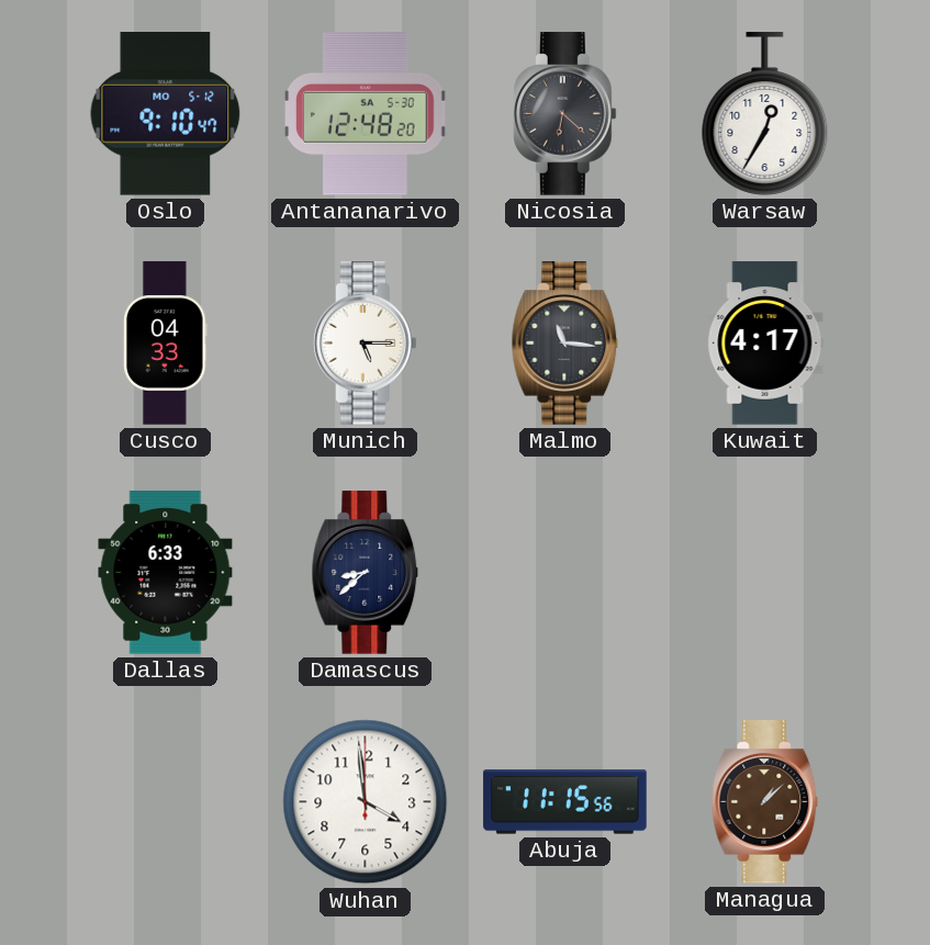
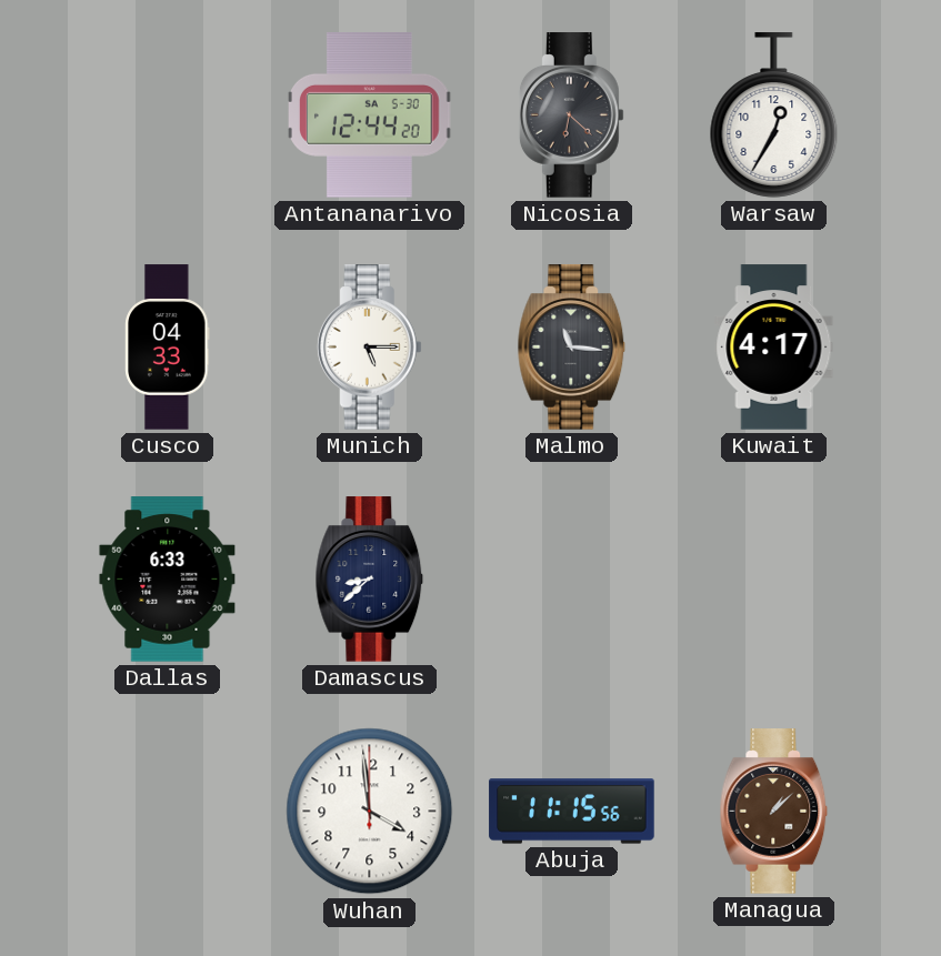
Oslo: 9:10 -> none
Antananarivo: 12:48 -> 12:44
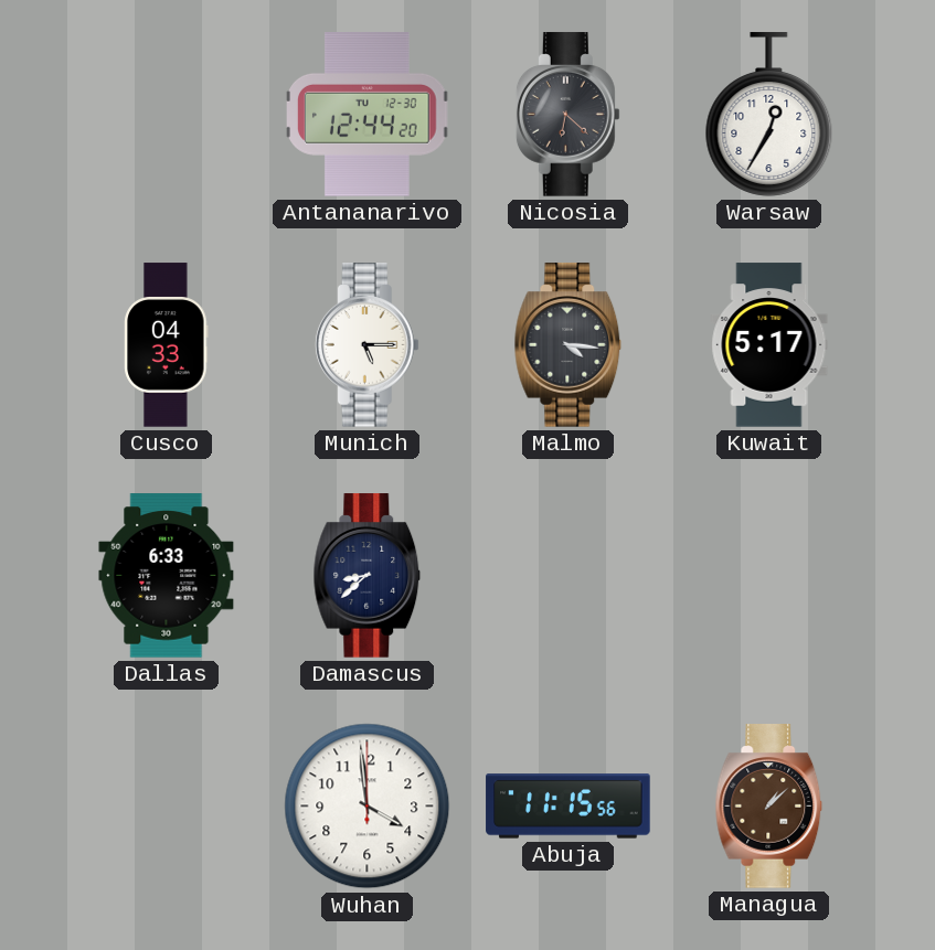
Antananarivo date: SA 5-30 -> TU 12-30
Malmo: 11:16 -> 4:16
Kuwait: 4:17 -> 5:17
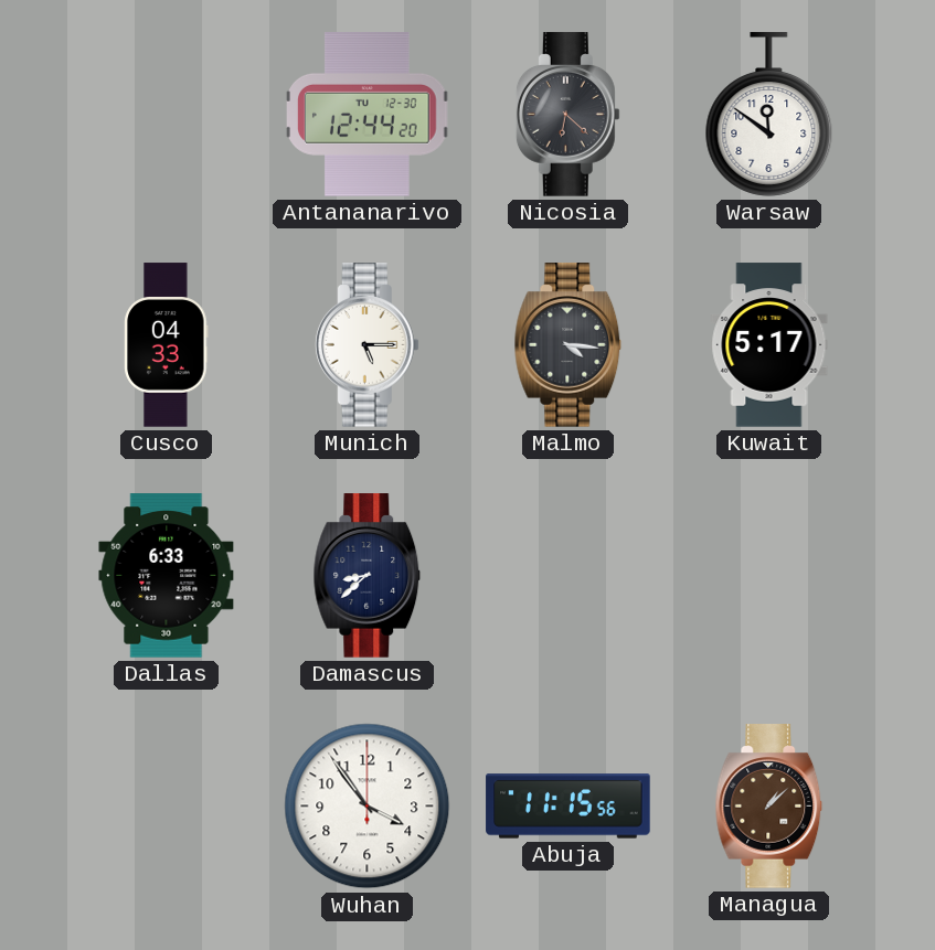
Warsaw: 12:35 -> 11:51
Wuhan: 3:59 -> 3:54
